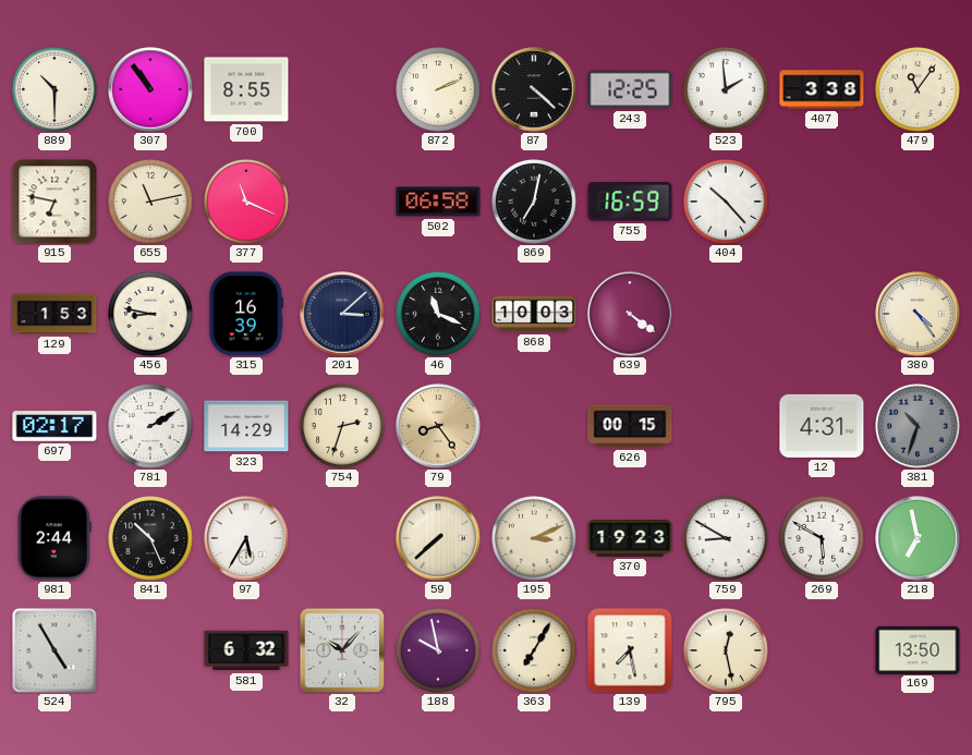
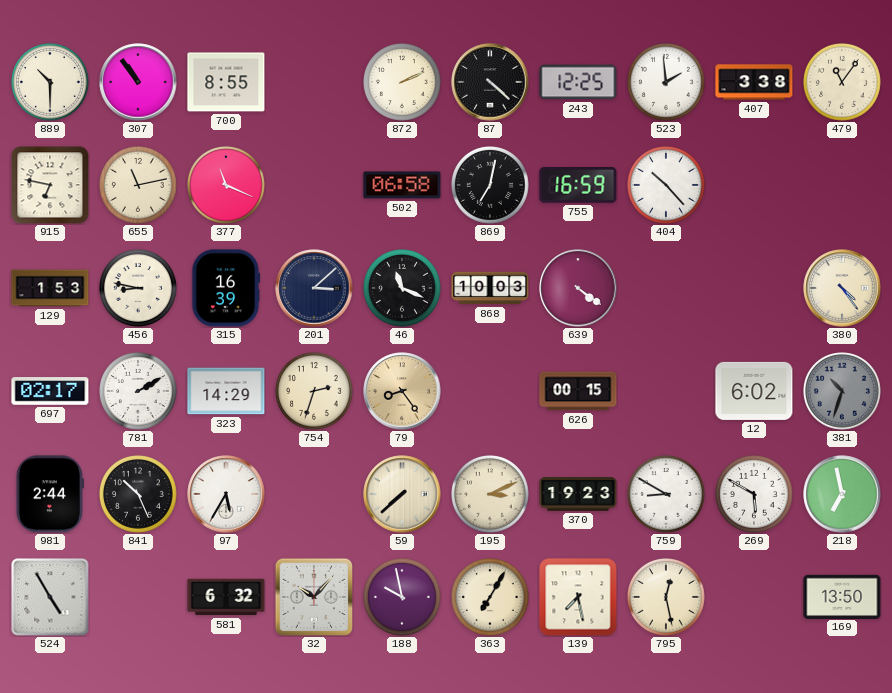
12: 4:31 -> 6:02
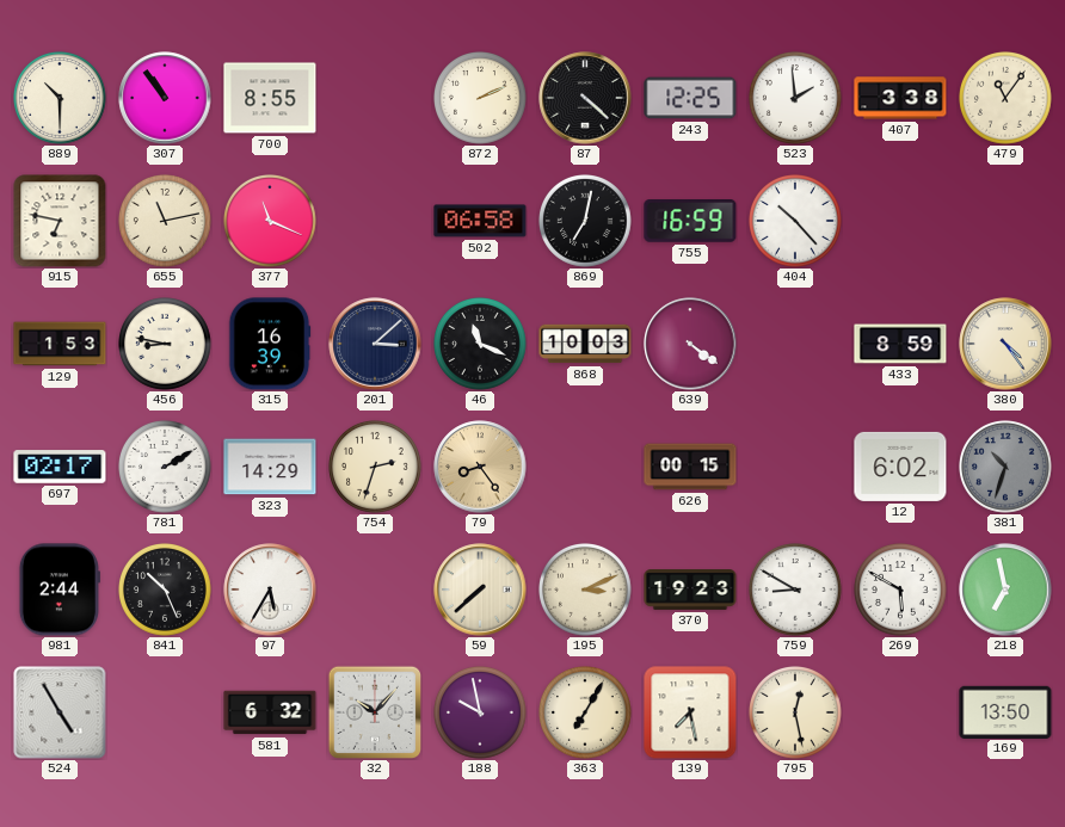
433: none -> 8:59
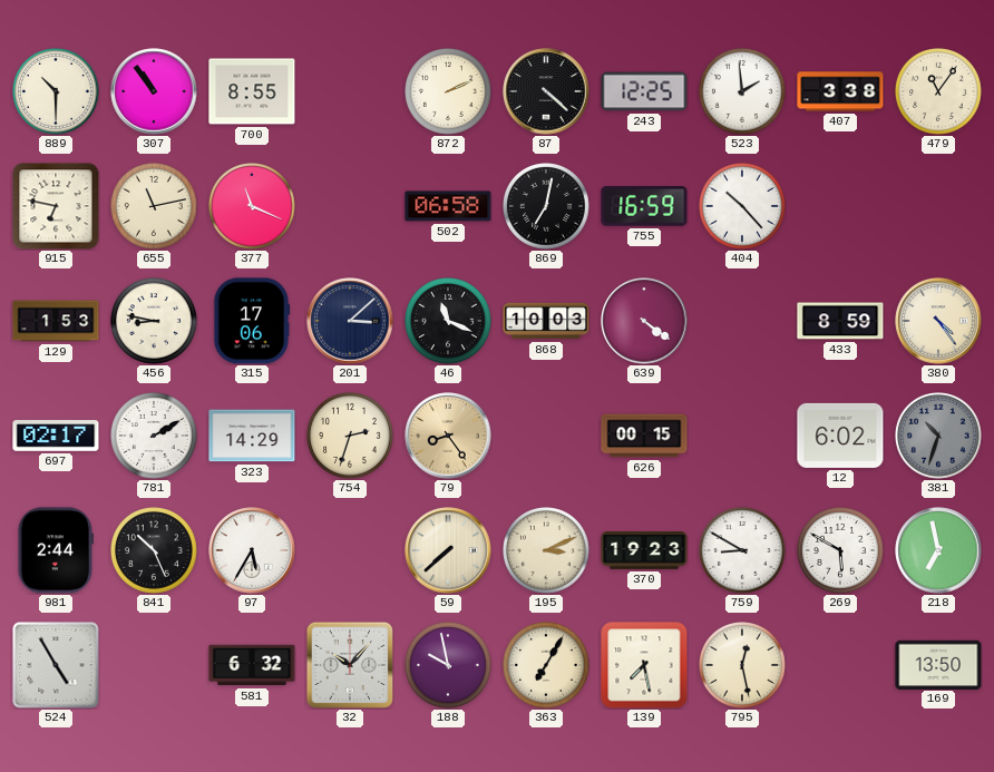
315: 16:39 -> 17:06
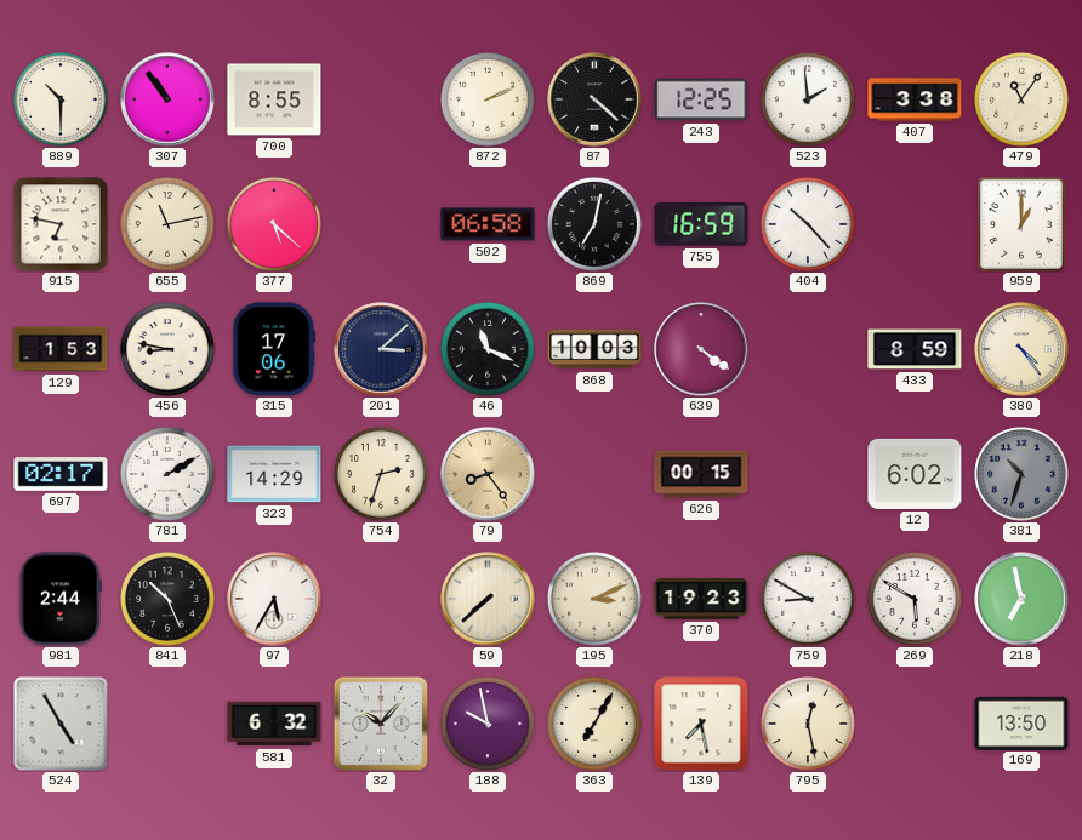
377: 11:19 -> 5:22
959: none -> 1:00
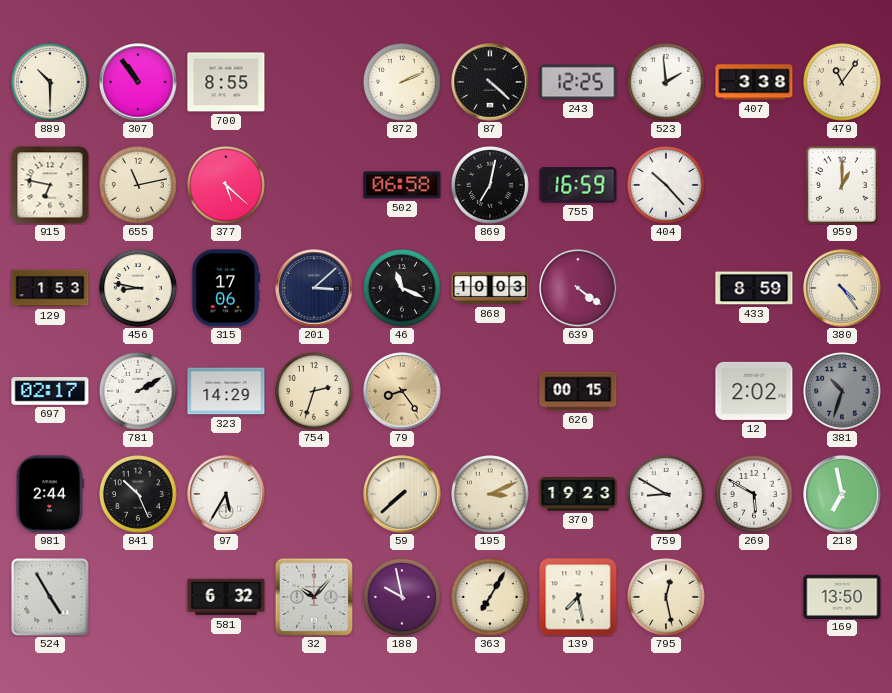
12: 6:02 -> 2:02
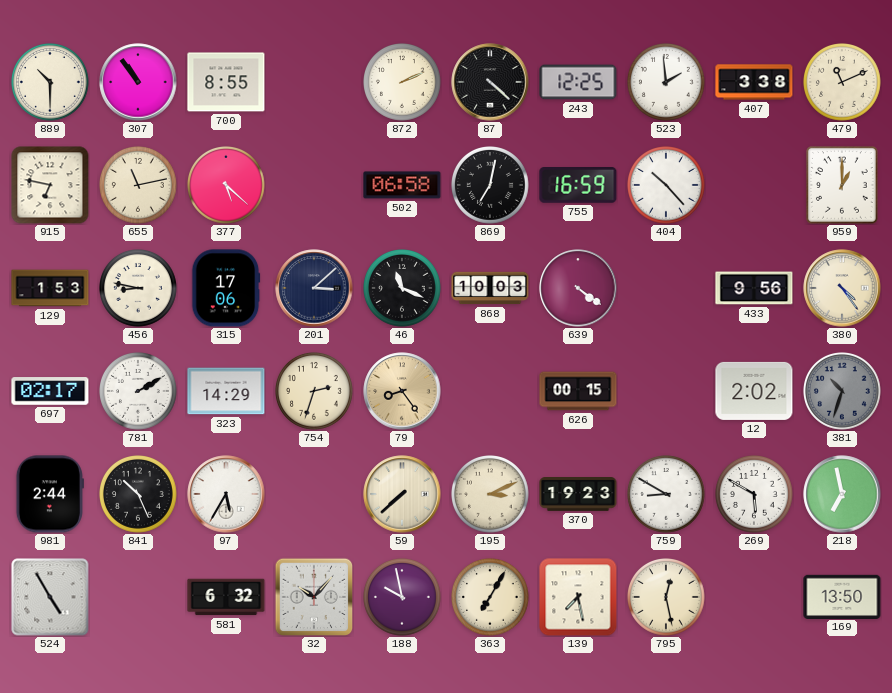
479: 11:06 -> 11:11
433: 8:59 -> 9:56
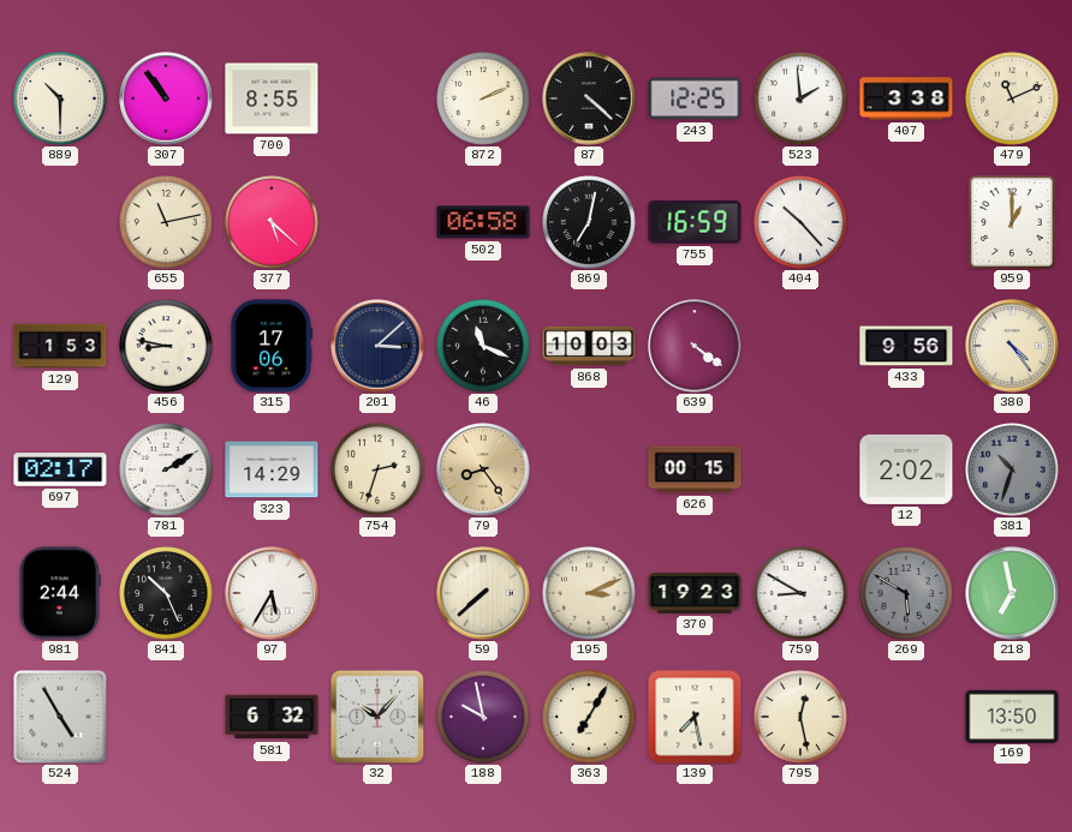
915: 6:47 -> none
269 dial: white -> grey
